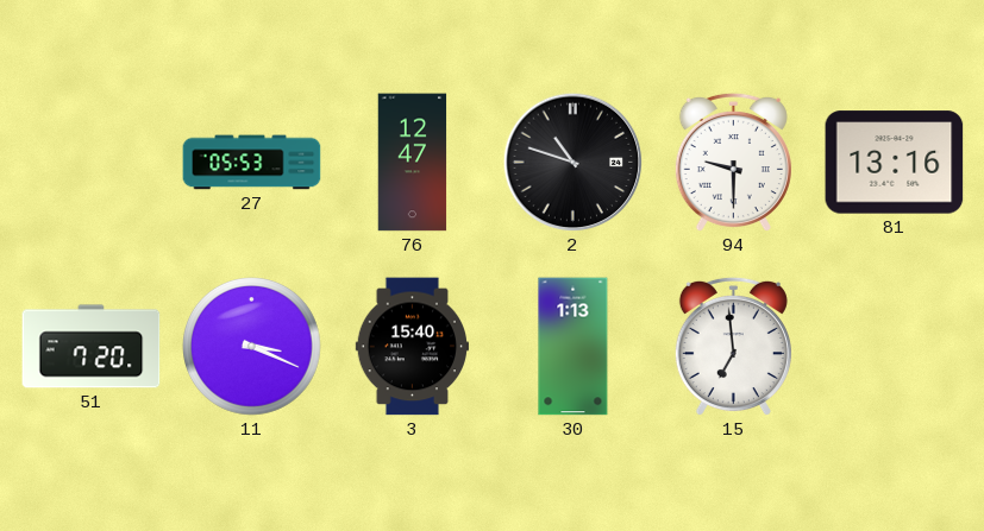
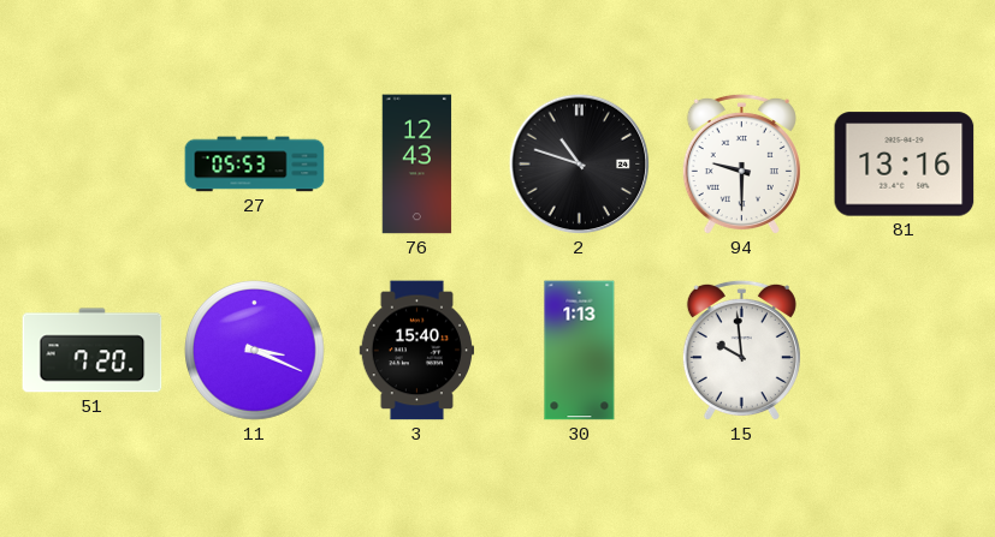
76: 12:47 -> 12:43
15: 6:59 -> 9:59
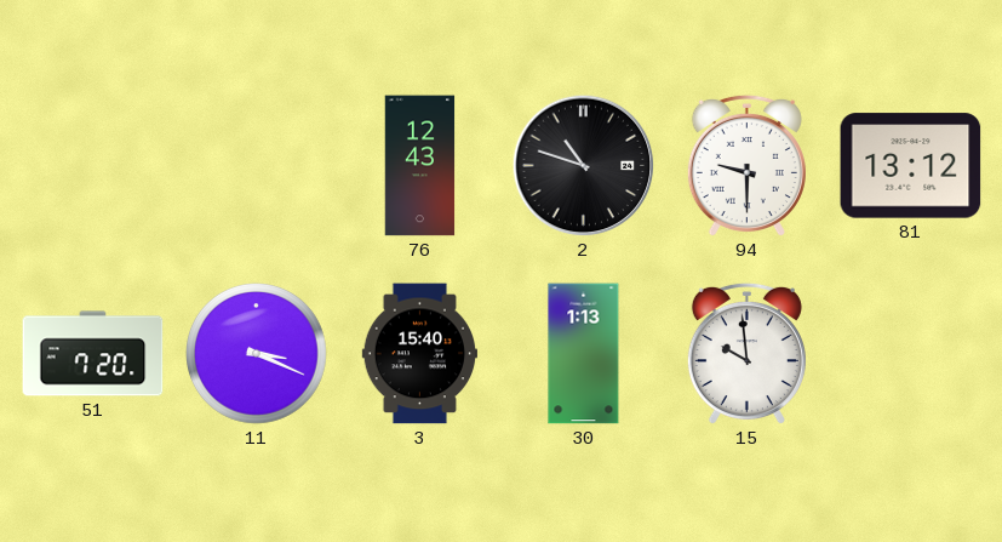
27: 05:53 -> none
81: 13:16 -> 13:12
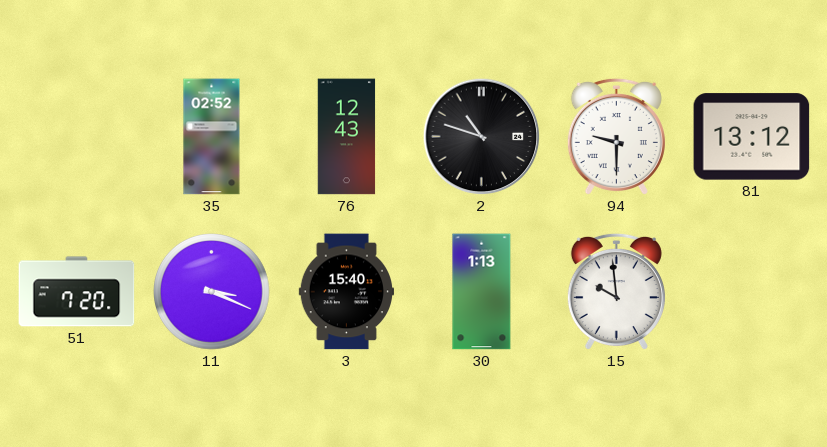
35: none -> 02:52
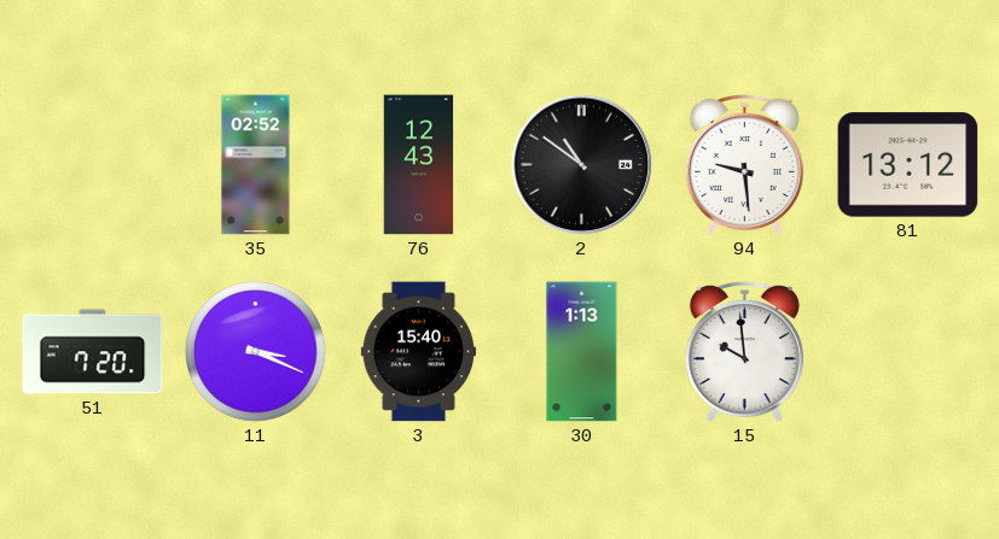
2: 10:48 -> 10:51
94: 9:30 -> 9:29
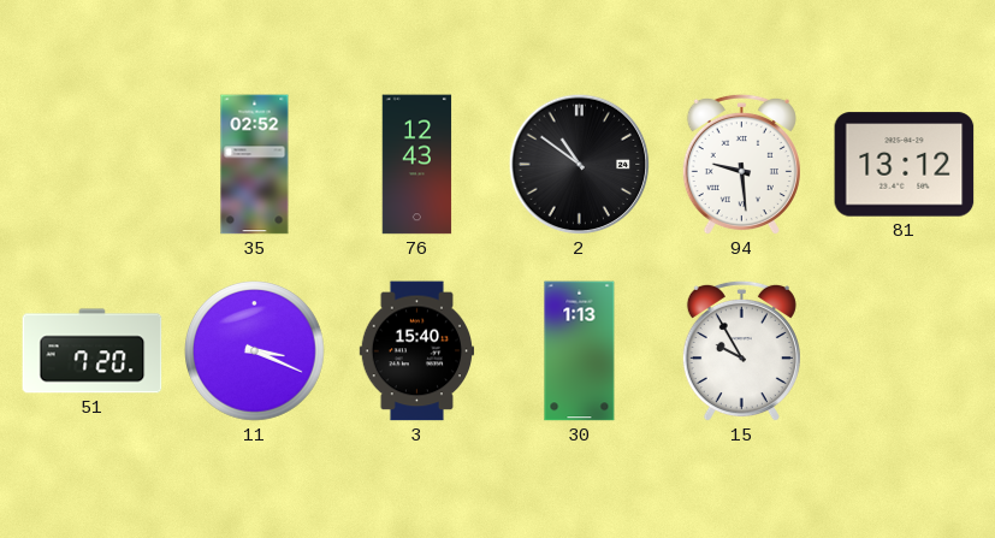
15: 9:59 -> 9:55
